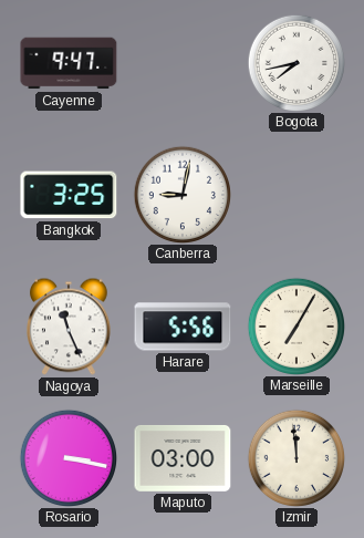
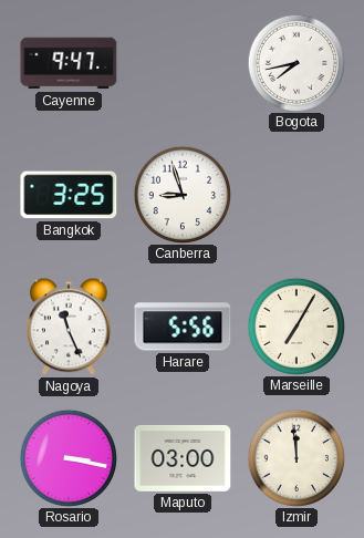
Canberra: 9:02 -> 8:57
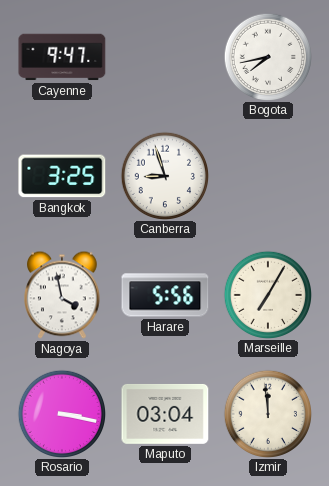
Nagoya: 11:26 -> 3:58
Maputo: 03:00 -> 03:04
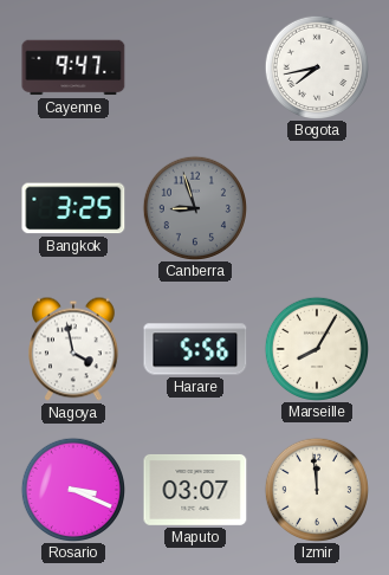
Canberra dial: white -> grey
Marseille: 7:05 -> 8:05
Rosario: 3:17 -> 3:19
Maputo: 03:04 -> 03:07
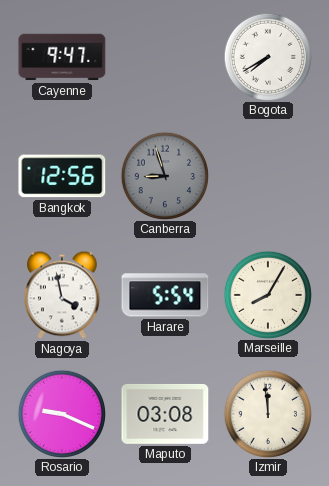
Bogota: 7:43 -> 7:40
Bangkok: 3:25 -> 12:56
Harare: 5:56 -> 5:54
Rosario: 3:19 -> 9:19
Maputo: 03:07 -> 03:08
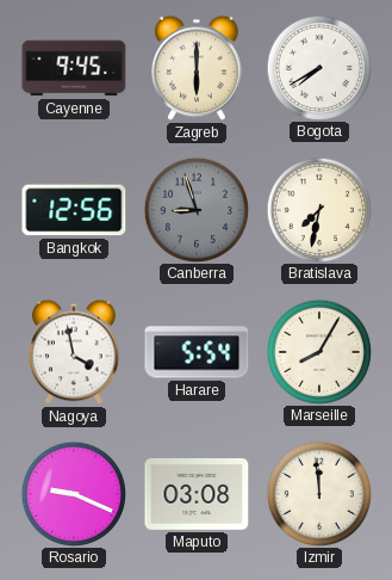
Cayenne: 9:47 -> 9:45
Zagreb: none -> 6:00
Bratislava: none -> 7:32
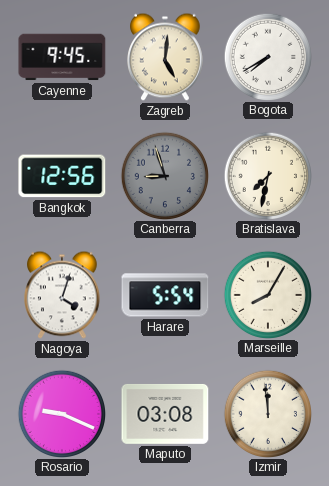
Zagreb: 6:00 -> 5:01
Nagoya: 3:58 -> 4:03
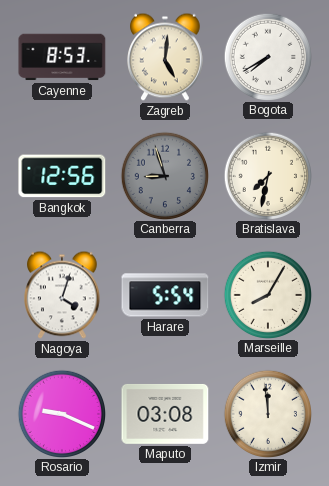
Cayenne: 9:45 -> 8:53
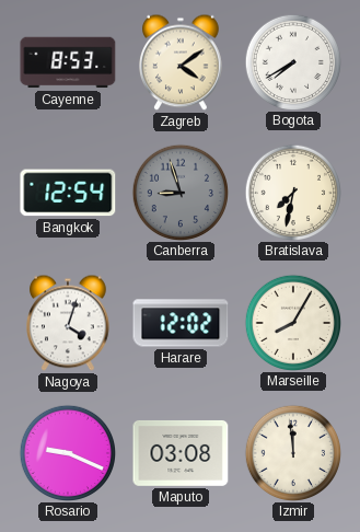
Zagreb: 5:01 -> 4:09
Bangkok: 12:56 -> 12:54
Harare: 5:54 -> 12:02
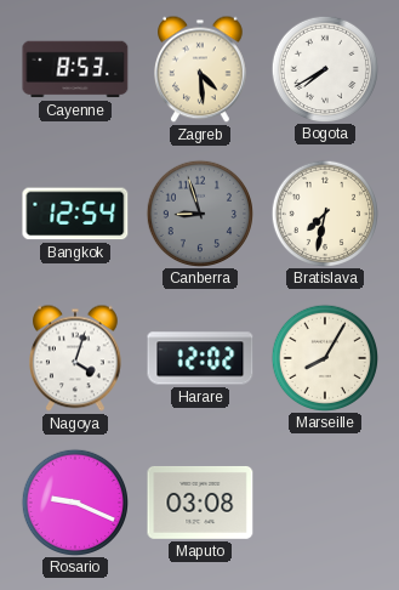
Zagreb: 4:09 -> 4:29
Izmir: 11:59 -> none
